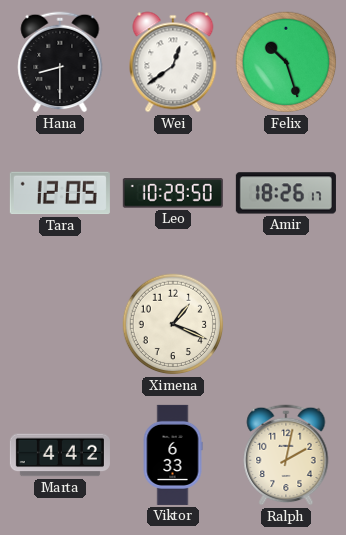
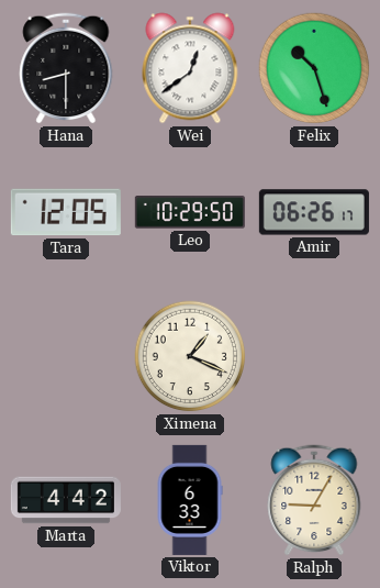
Amir: 18:26 -> 06:26
Ralph: 2:02 -> 9:05
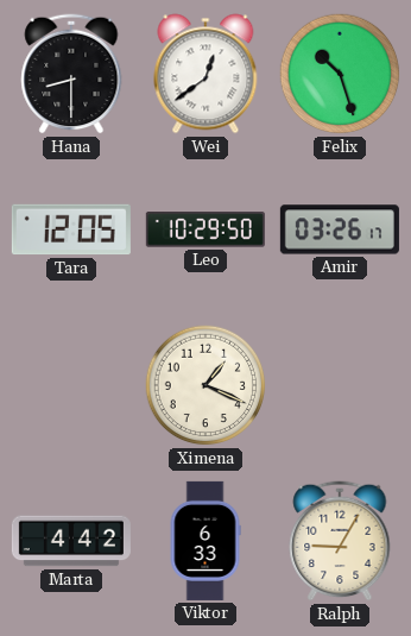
Amir: 06:26 -> 03:26
